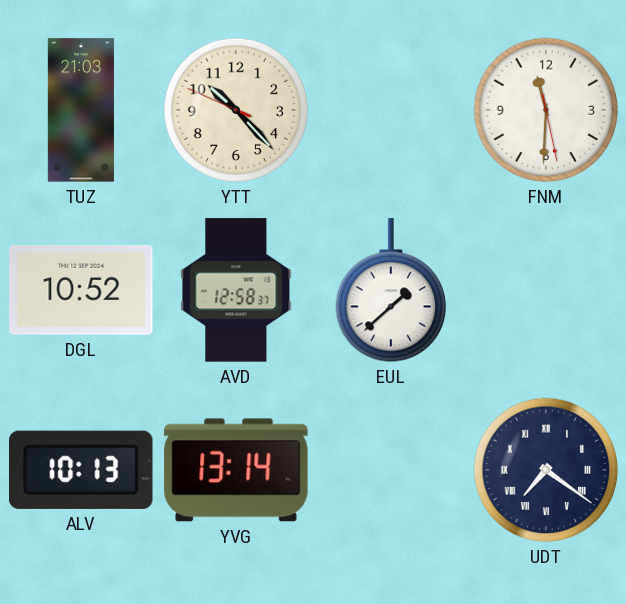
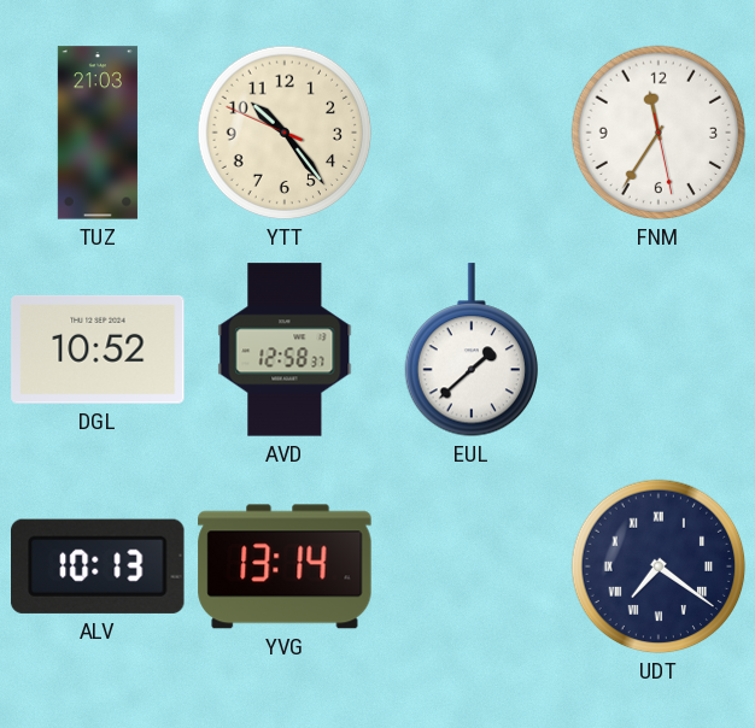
YTT: 10:22 -> 10:23
FNM: 11:30 -> 11:35
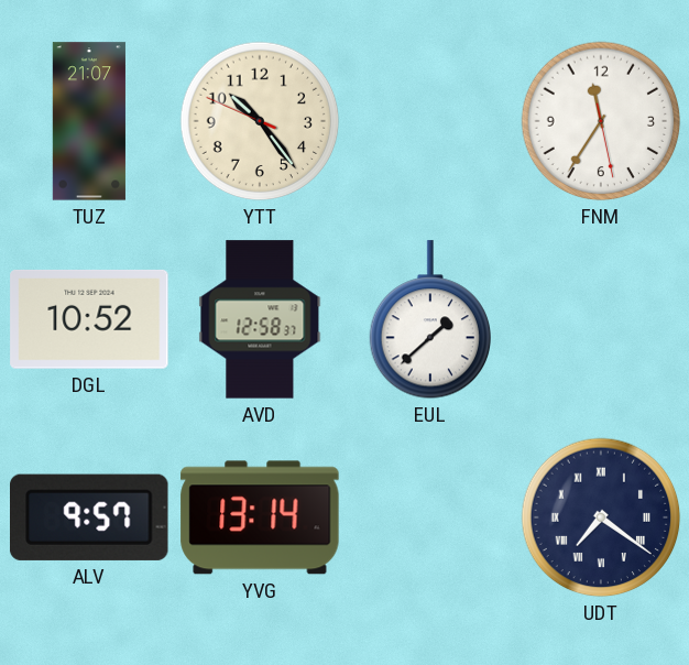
TUZ: 21:03 -> 21:07
ALV: 10:13 -> 9:57
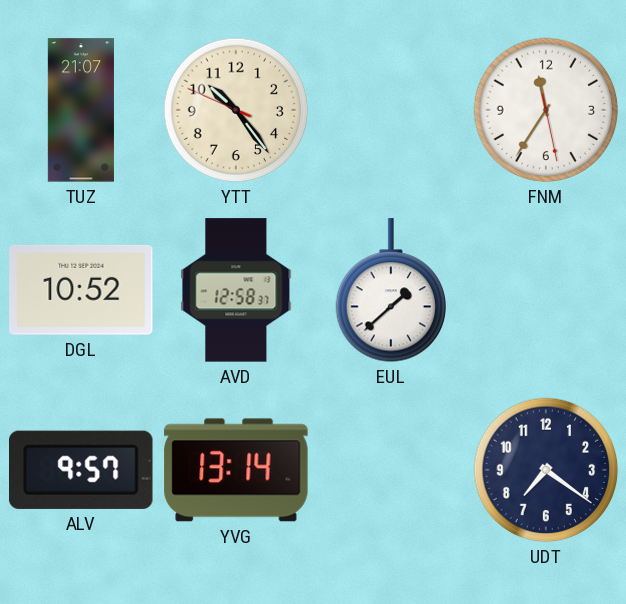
UDT numerals: Roman -> Arabic
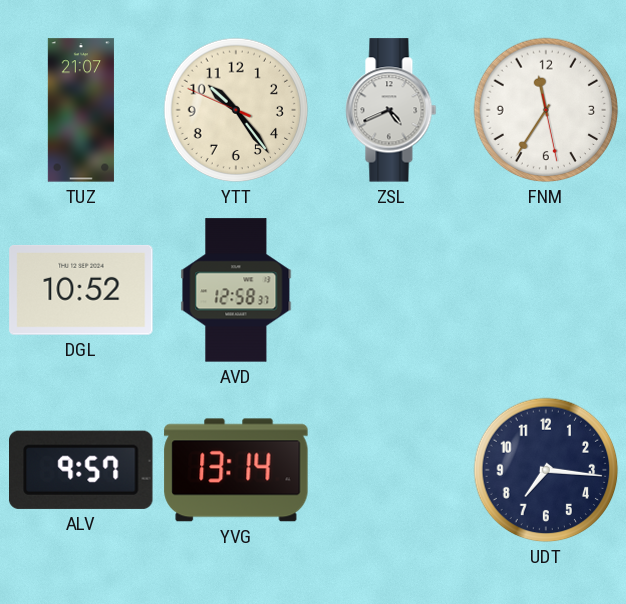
ZSL: none -> 4:41
EUL: 1:38 -> none
UDT: 7:21 -> 7:16
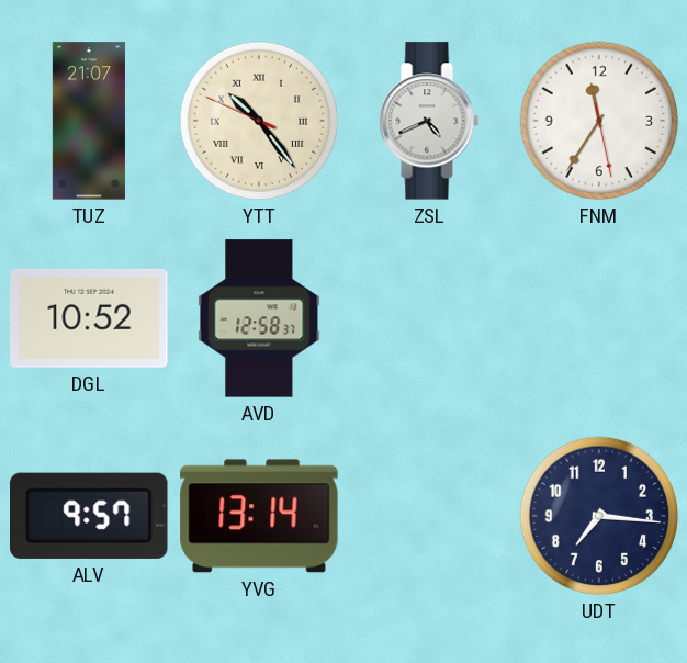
YTT numerals: Arabic -> Roman
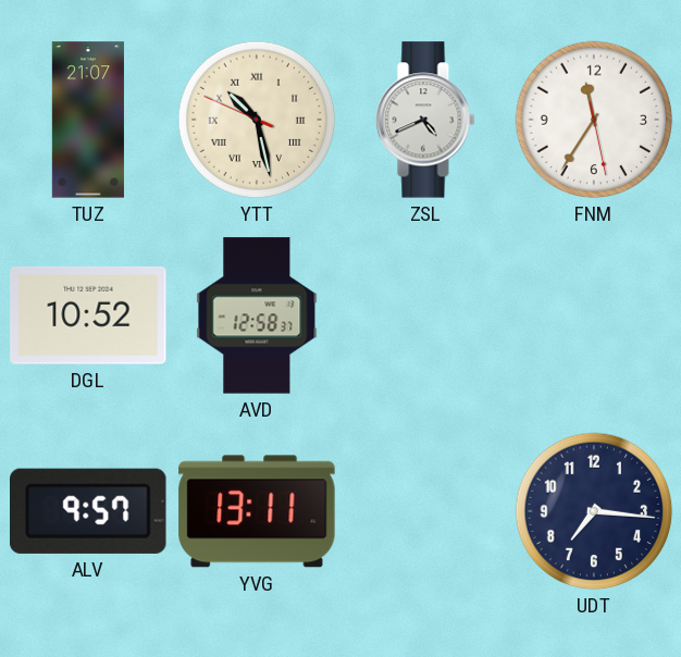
YTT: 10:23 -> 10:27
YVG: 13:14 -> 13:11
